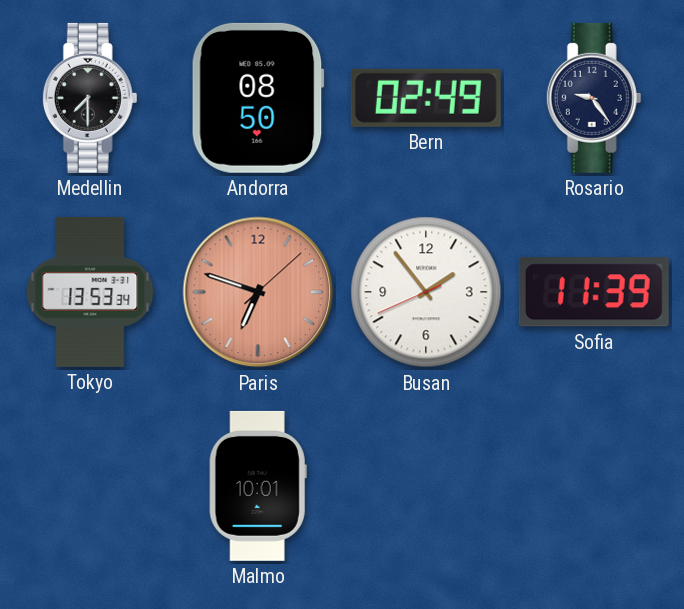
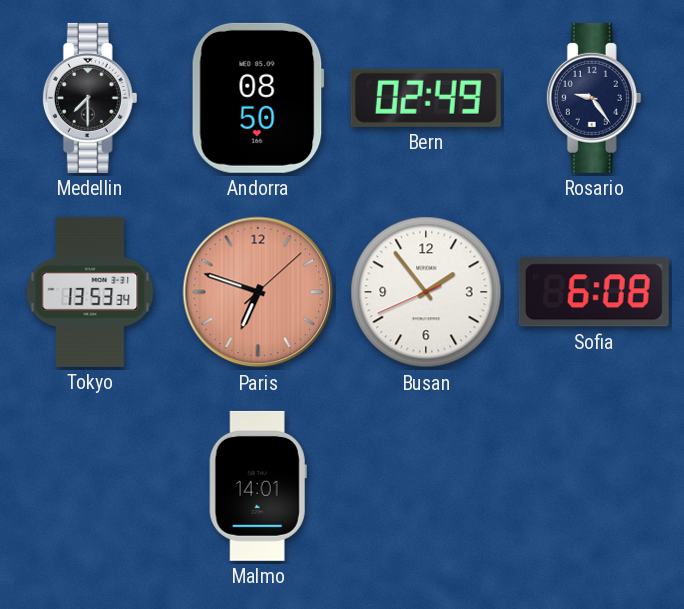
Sofia: 11:39 -> 6:08
Malmo: 10:01 -> 14:01
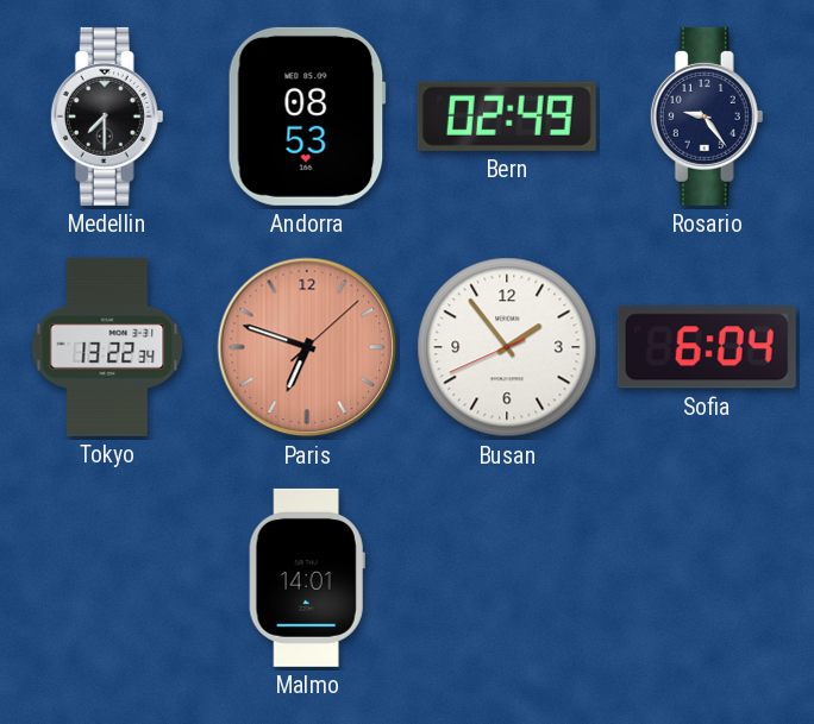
Andorra: 08:50 -> 08:53
Tokyo: 13:53 -> 13:22
Sofia: 6:08 -> 6:04
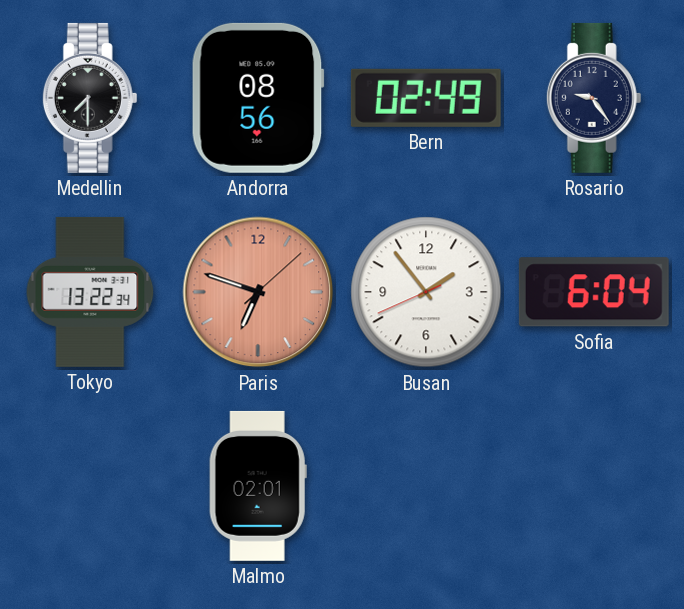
Andorra: 08:53 -> 08:56
Malmo: 14:01 -> 02:01
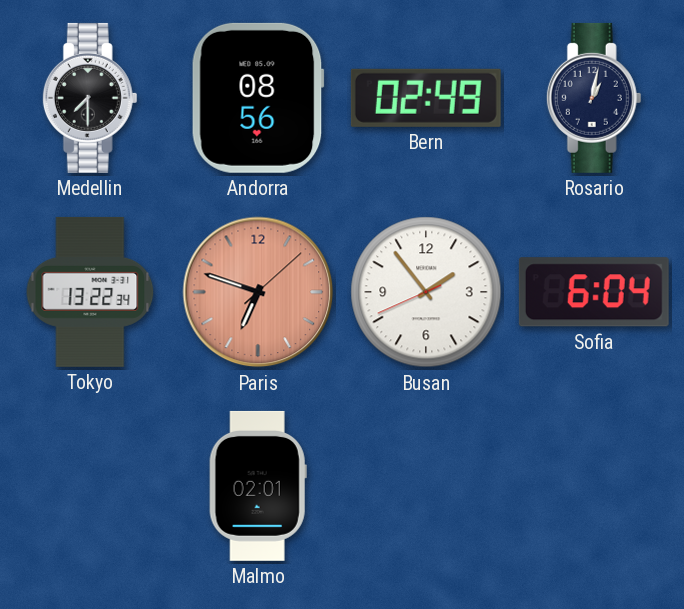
Rosario: 9:24 -> 1:02
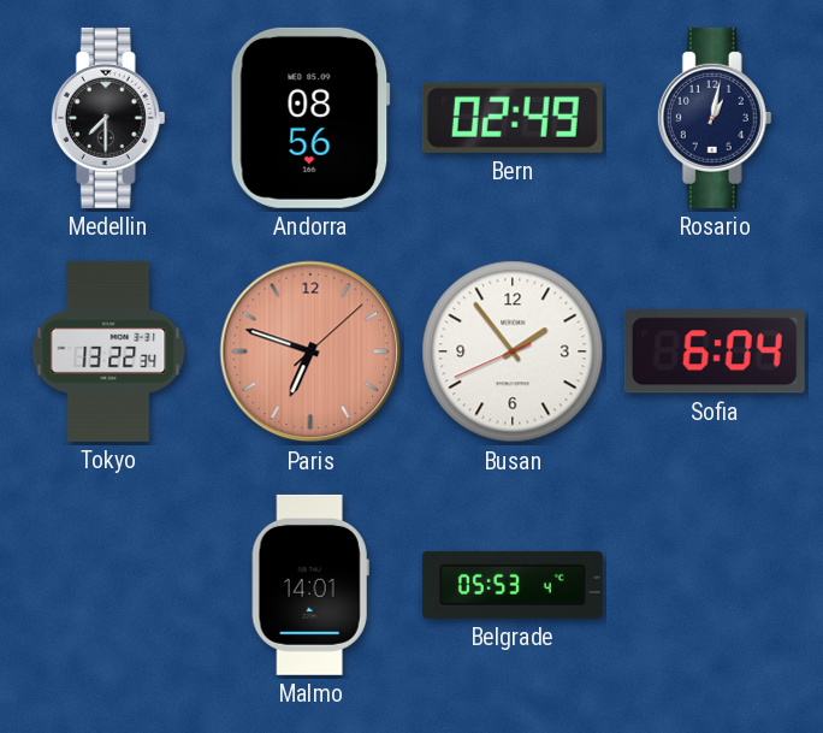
Malmo: 02:01 -> 14:01
Belgrade: none -> 05:53
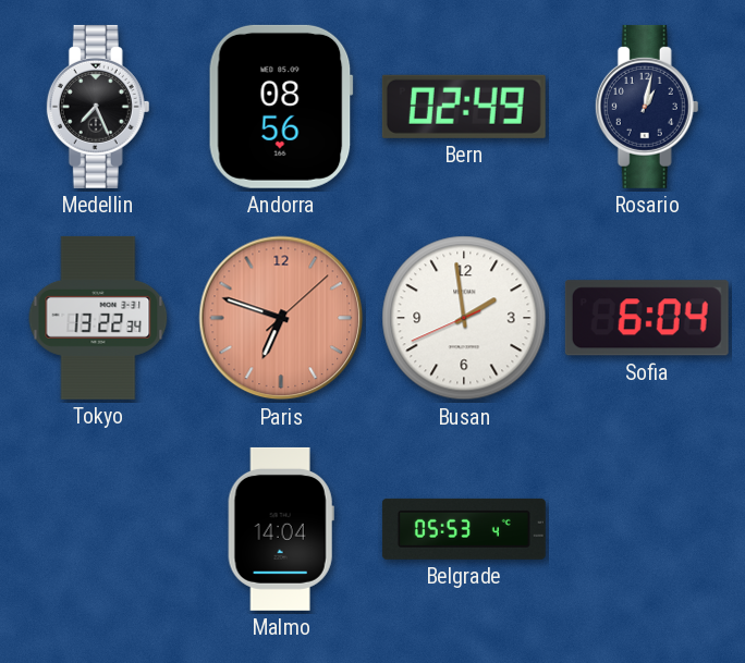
Medellin: 7:30 -> 7:26
Busan: 1:53 -> 1:58
Malmo: 14:01 -> 14:04
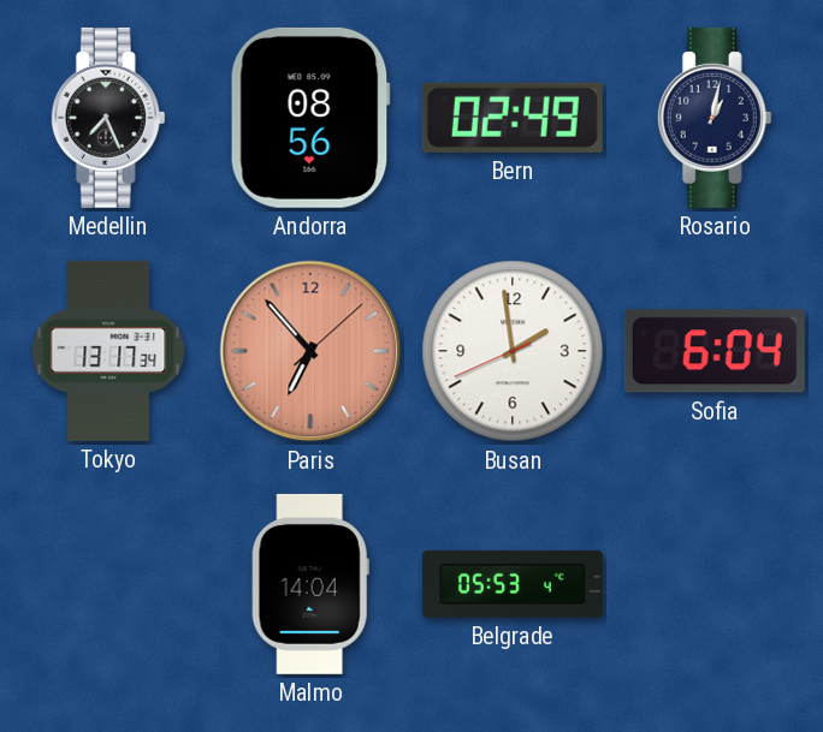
Tokyo: 13:22 -> 13:17
Paris: 6:48 -> 6:53
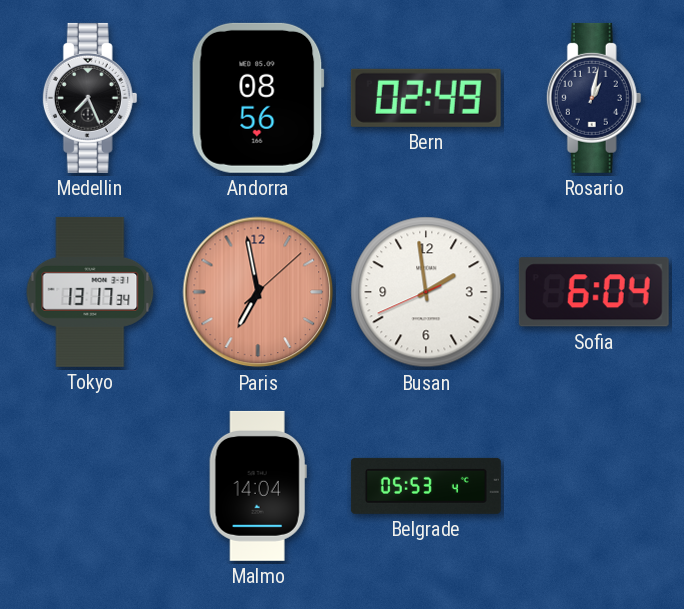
Paris: 6:53 -> 6:58
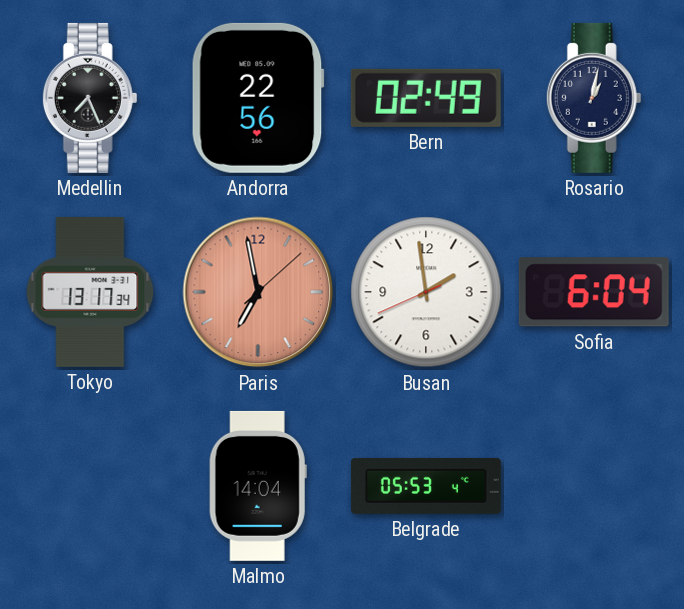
Andorra: 08:56 -> 22:56
